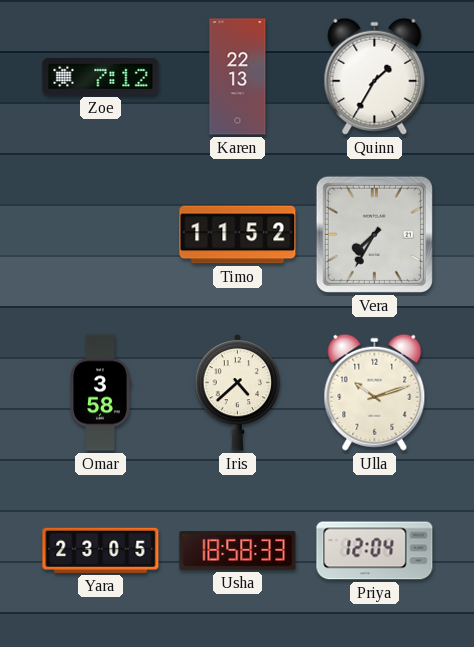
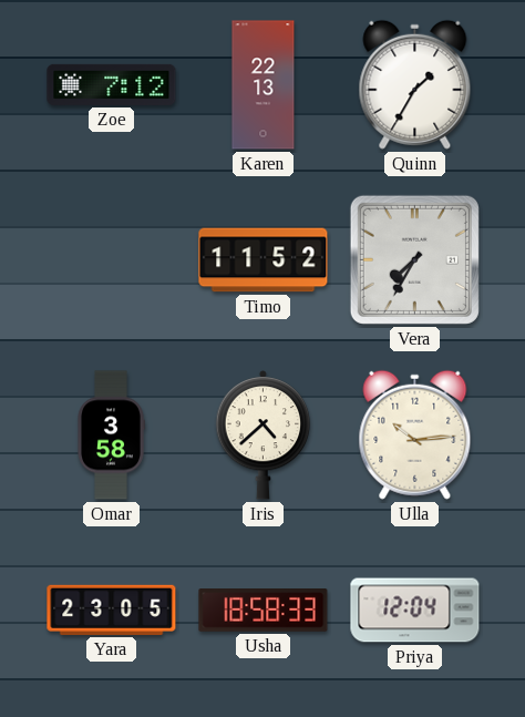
Ulla: 10:12 -> 10:14
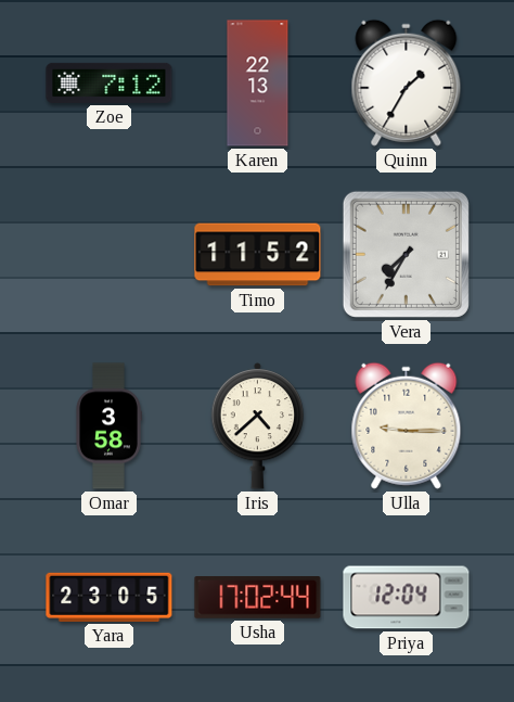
Ulla: 10:14 -> 9:15
Usha: 18:58 -> 17:02
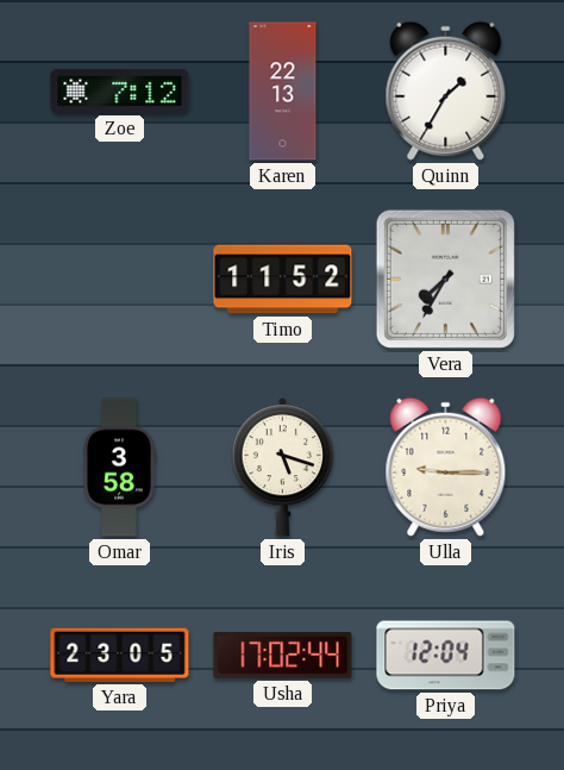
Iris: 4:38 -> 5:18
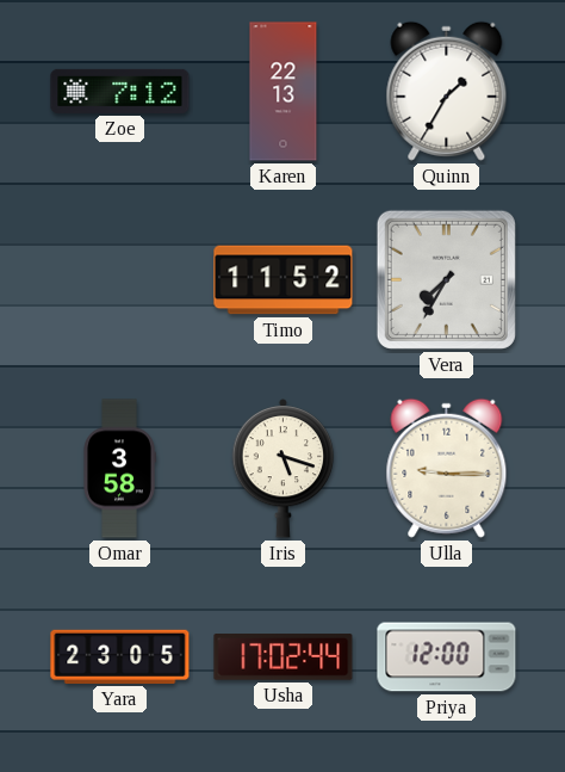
Priya: 12:04 -> 12:00
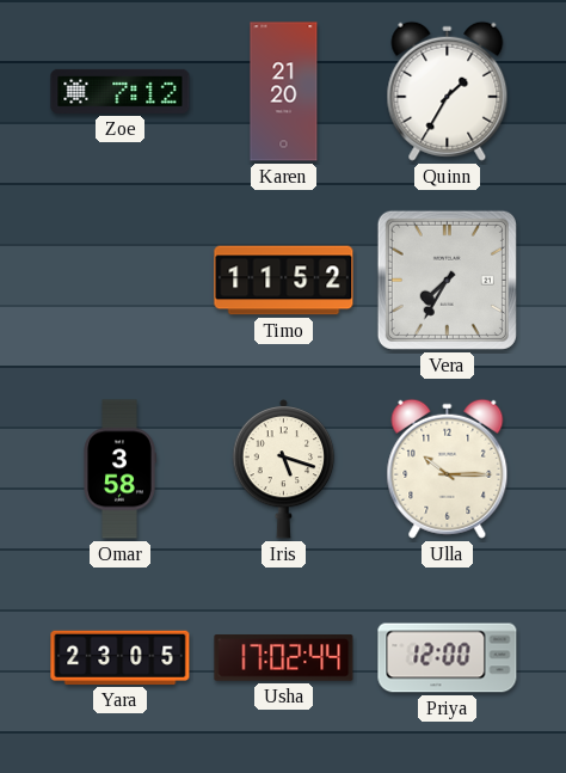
Karen: 22:13 -> 21:20
Ulla: 9:15 -> 10:15
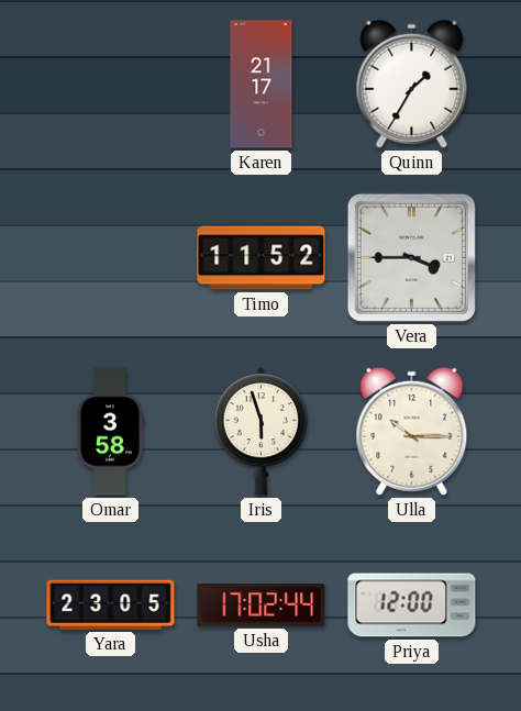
Zoe: 7:12 -> none
Karen: 21:20 -> 21:17
Vera: 7:35 -> 3:45
Iris: 5:18 -> 5:57
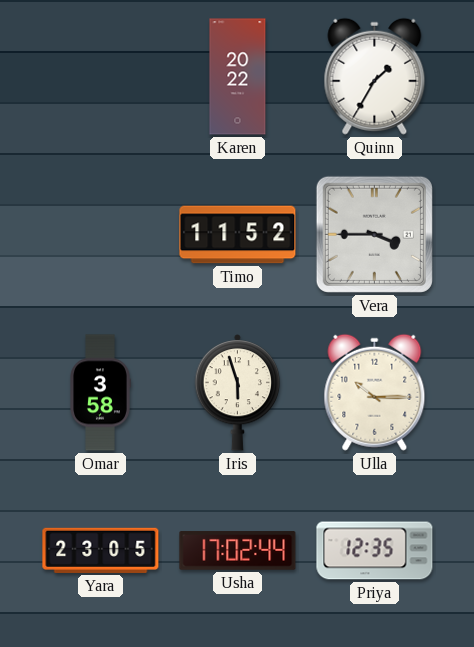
Karen: 21:17 -> 20:22
Priya: 12:00 -> 12:35
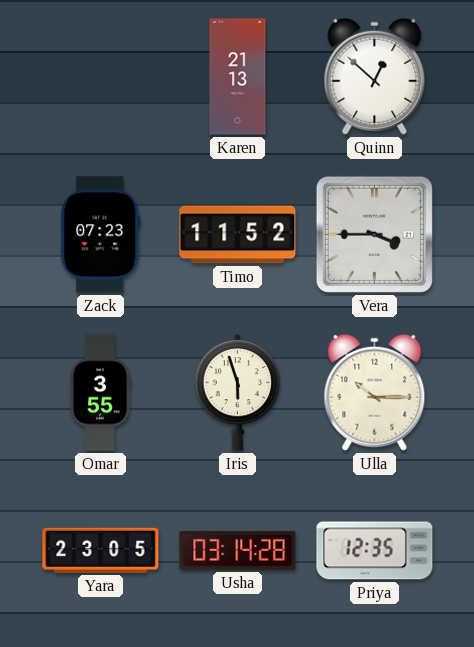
Karen: 20:22 -> 21:13
Quinn: 1:35 -> 12:52
Zack: none -> 07:23
Omar: 3:58 -> 3:55
Usha: 17:02 -> 03:14
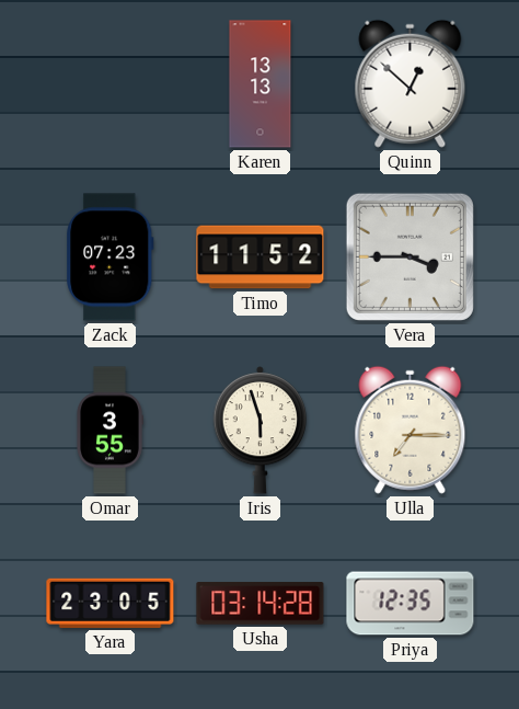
Karen: 21:13 -> 13:13
Ulla: 10:15 -> 7:15
